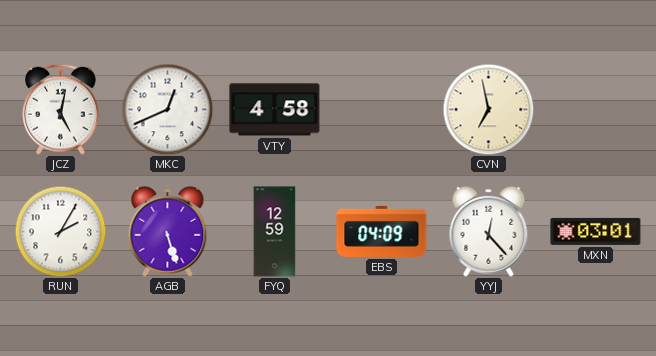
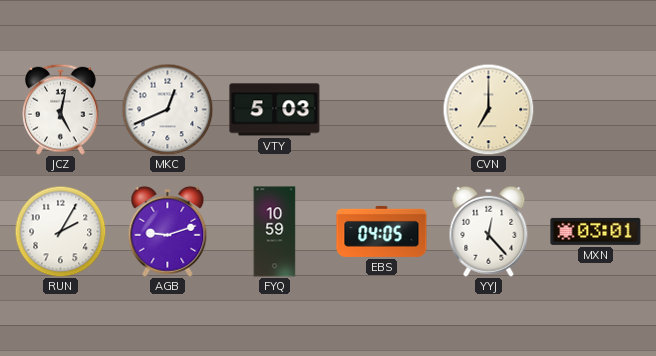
VTY: 4:58 -> 5:03
CVN: 6:58 -> 7:00
AGB: 5:27 -> 9:12
FYQ: 12:59 -> 10:59
EBS: 04:09 -> 04:05
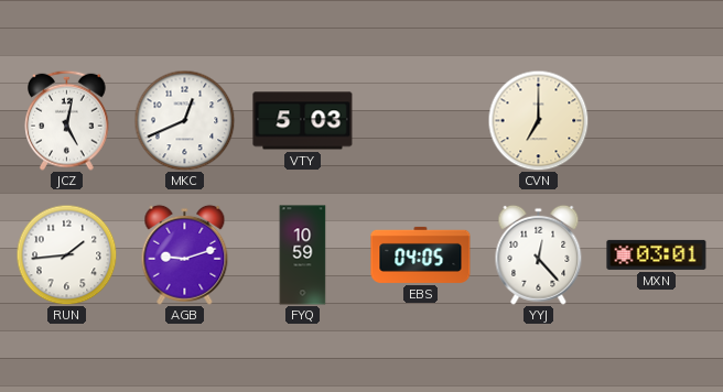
RUN: 2:05 -> 1:44
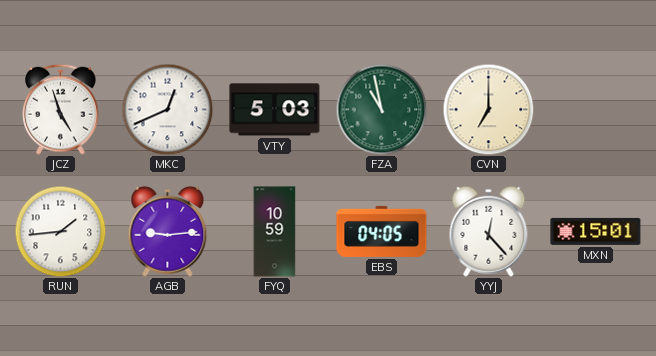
JCZ: 5:02 -> 4:57
FZA: none -> 10:58
AGB: 9:12 -> 9:14
MXN: 03:01 -> 15:01
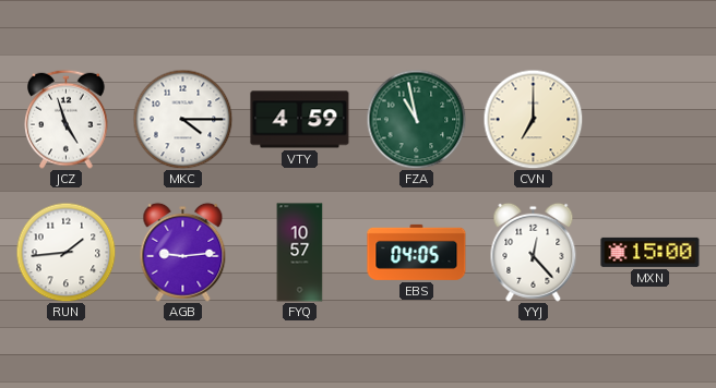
MKC: 12:41 -> 4:15
VTY: 5:03 -> 4:59
FYQ: 10:59 -> 10:57
MXN: 15:01 -> 15:00
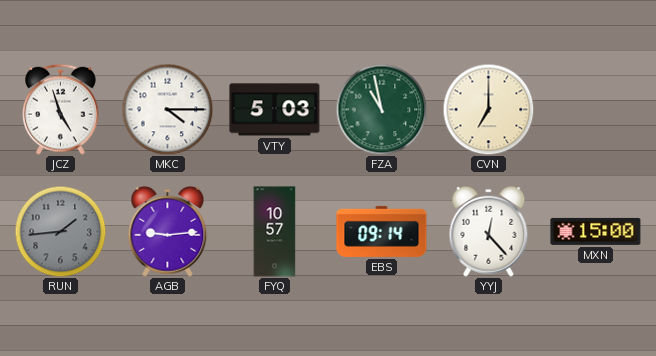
VTY: 4:59 -> 5:03
RUN dial: white -> grey
EBS: 04:05 -> 09:14
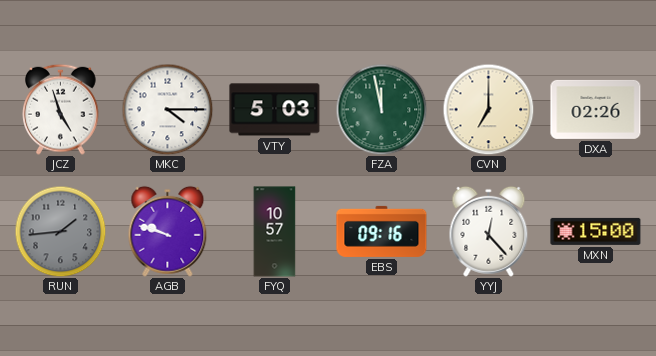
FZA: 10:58 -> 11:58
DXA: none -> 02:26
AGB: 9:14 -> 9:48
EBS: 09:14 -> 09:16
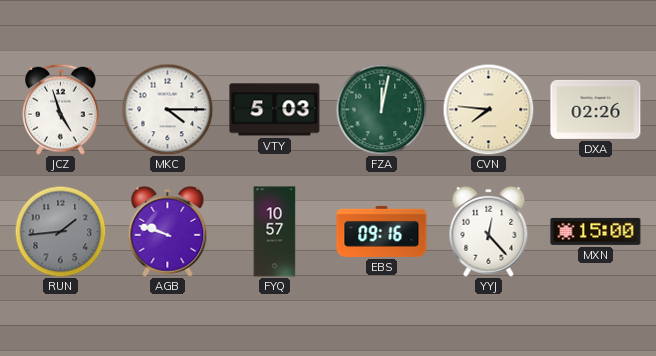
FZA: 11:58 -> 12:02
CVN: 7:00 -> 7:46
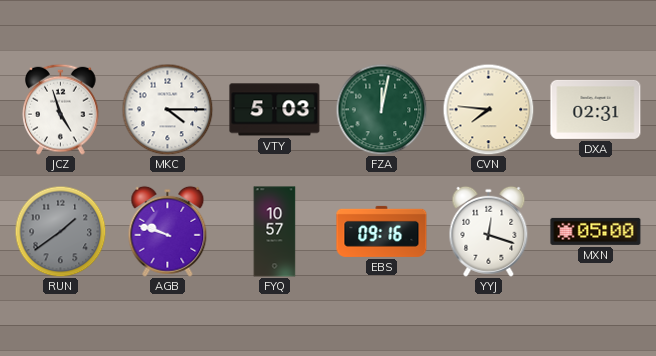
DXA: 02:26 -> 02:31
RUN: 1:44 -> 1:39
YYJ: 12:23 -> 12:18
MXN: 15:00 -> 05:00
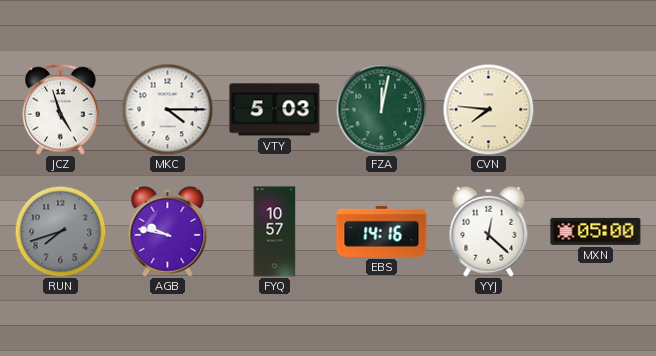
DXA: 02:31 -> none
RUN: 1:39 -> 7:42
AGB: 9:48 -> 9:47
EBS: 09:16 -> 14:16
YYJ: 12:18 -> 12:22
